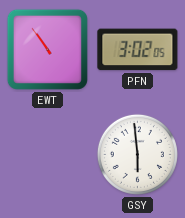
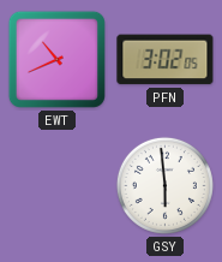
EWT: 10:54 -> 10:41
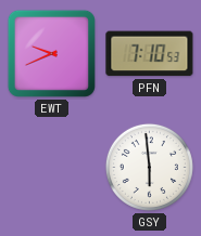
EWT: 10:41 -> 9:41
PFN: 3:02 -> 7:10
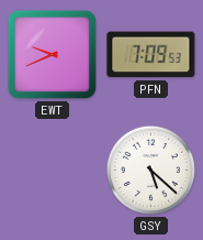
PFN: 7:10 -> 7:09
GSY: 5:59 -> 5:22
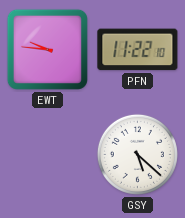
EWT: 9:41 -> 9:46
PFN: 7:09 -> 11:22
